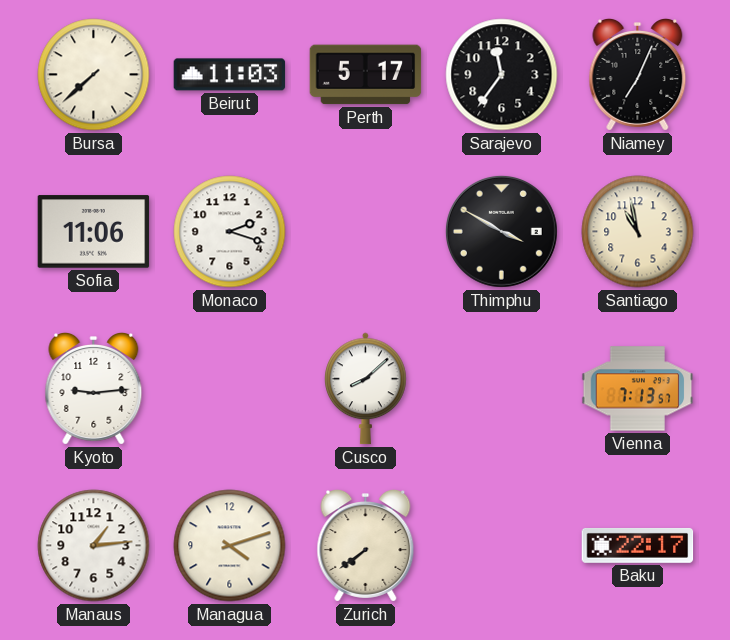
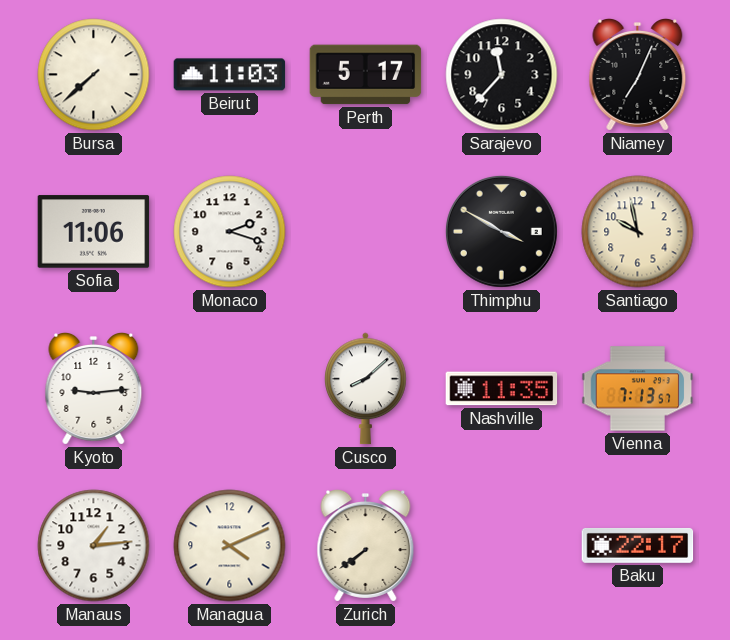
Sarajevo: 11:36 -> 11:37
Santiago: 10:58 -> 9:58
Nashville: none -> 11:35
Managua: 4:12 -> 4:11
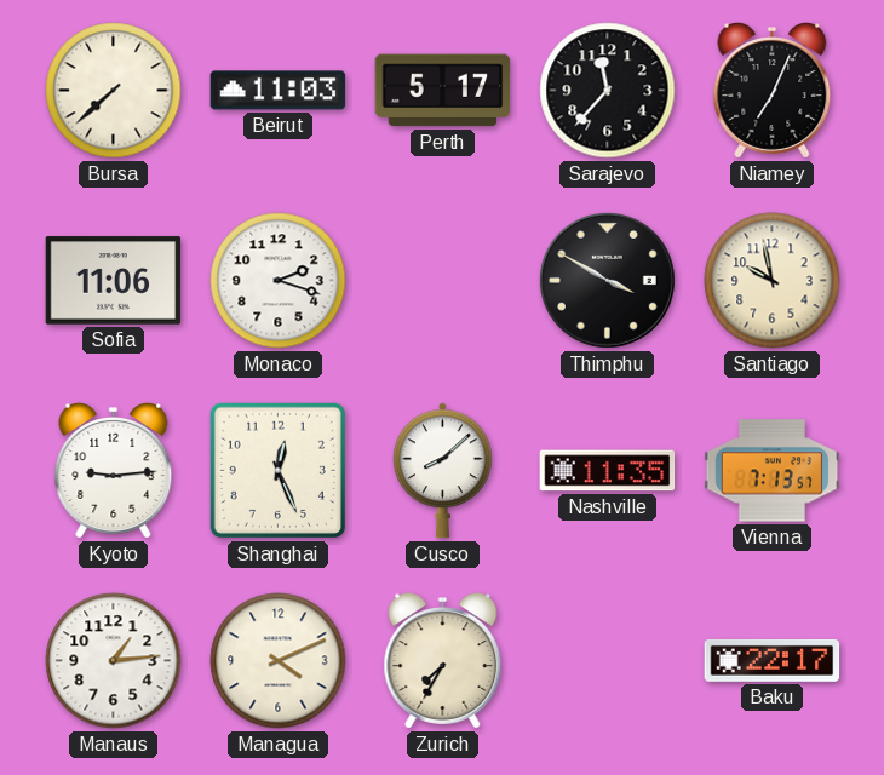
Shanghai: none -> 12:26
Zurich: 7:39 -> 7:35
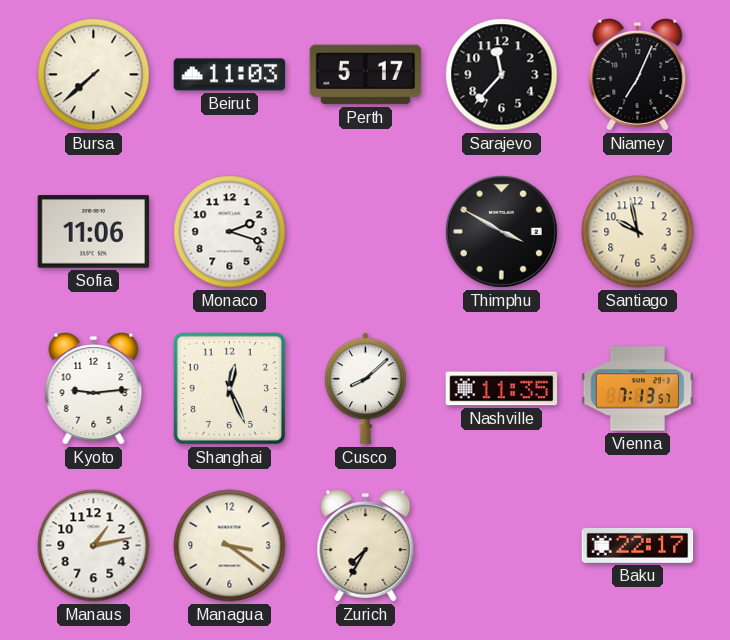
Manaus: 1:14 -> 1:13
Managua: 4:11 -> 3:21
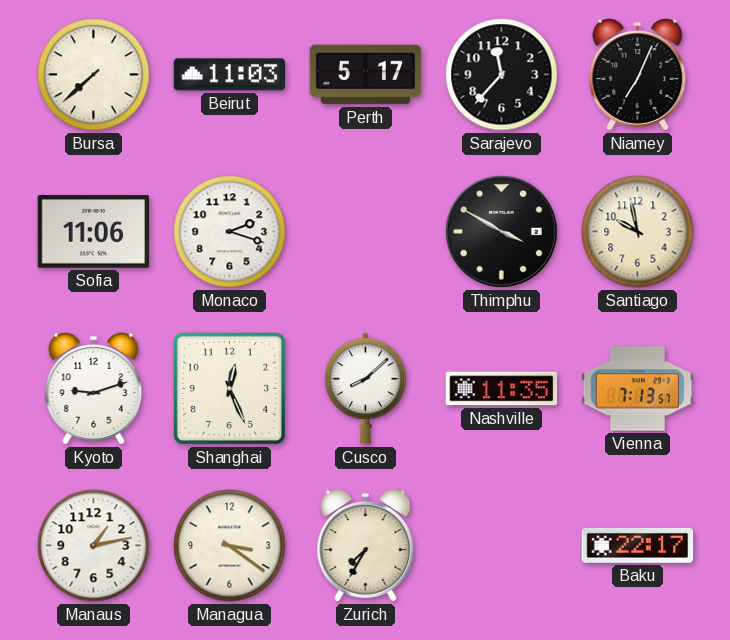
Kyoto: 9:14 -> 9:12
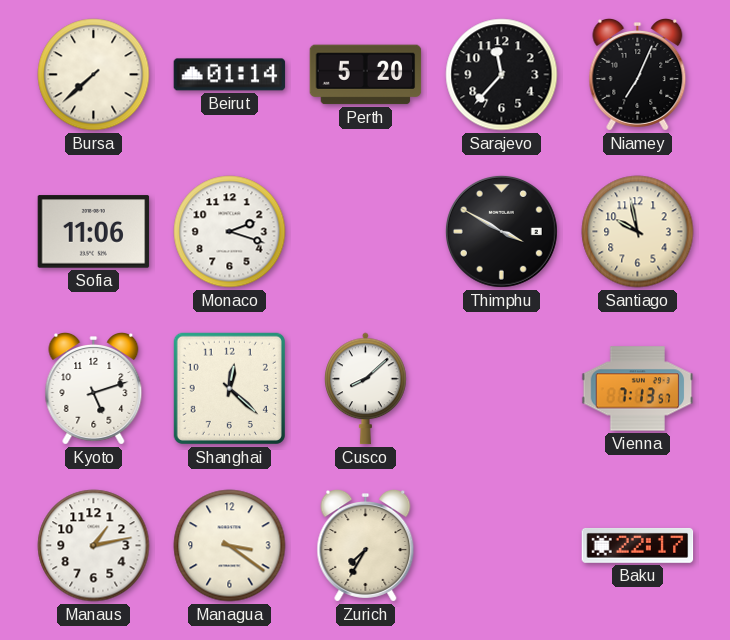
Beirut: 11:03 -> 01:14
Perth: 5:17 -> 5:20
Kyoto: 9:12 -> 5:12
Shanghai: 12:26 -> 12:22
Nashville: 11:35 -> none
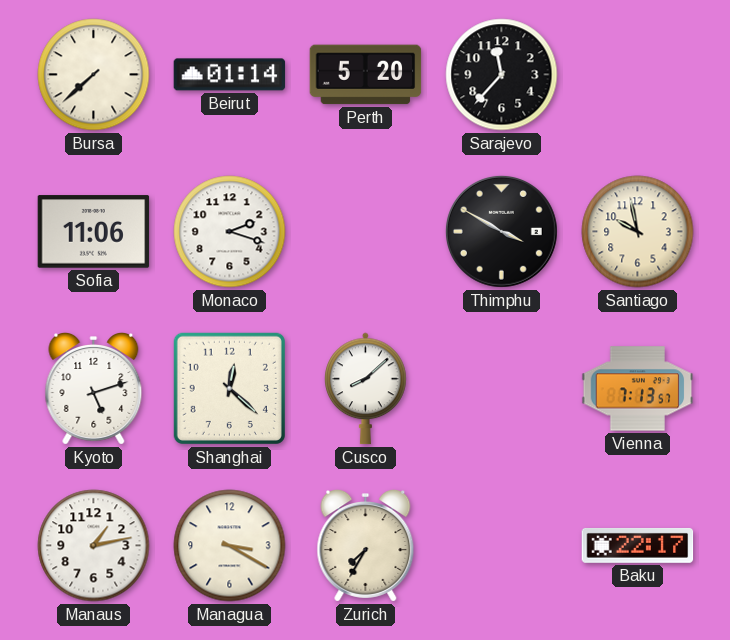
Niamey: 7:04 -> none
Managua: 3:21 -> 3:20
